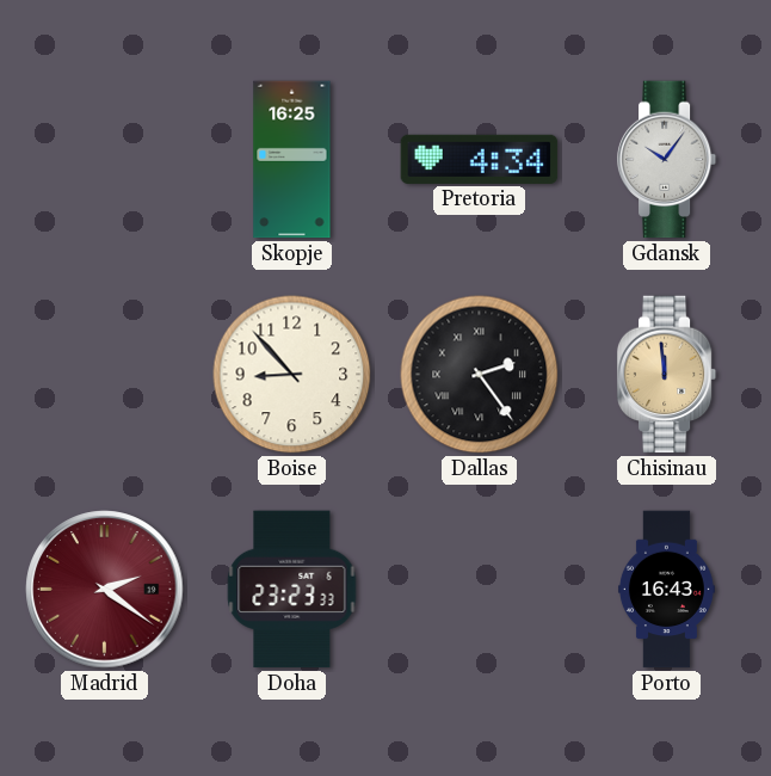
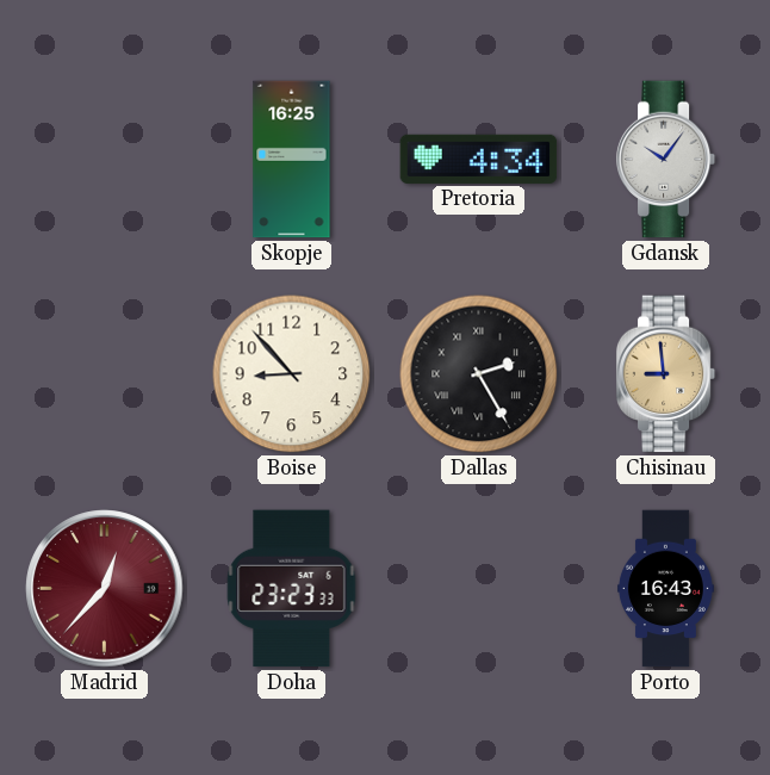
Dallas: 2:24 -> 2:25
Chisinau: 11:59 -> 8:59
Madrid: 2:21 -> 12:37
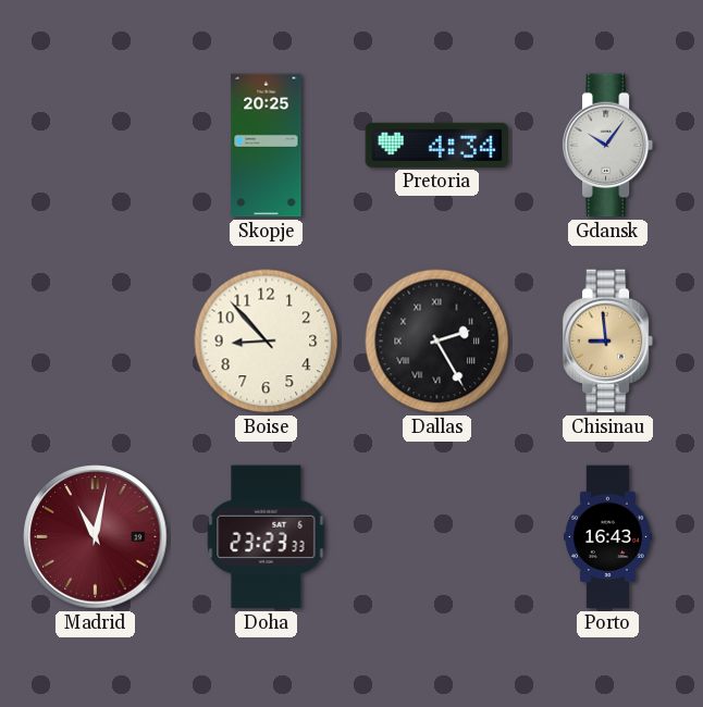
Skopje: 16:25 -> 20:25
Madrid: 12:37 -> 11:02
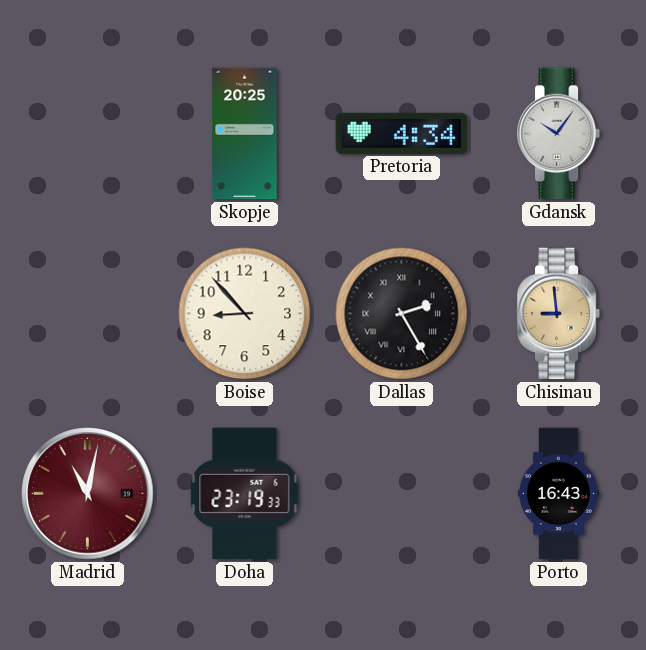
Doha: 23:23 -> 23:19
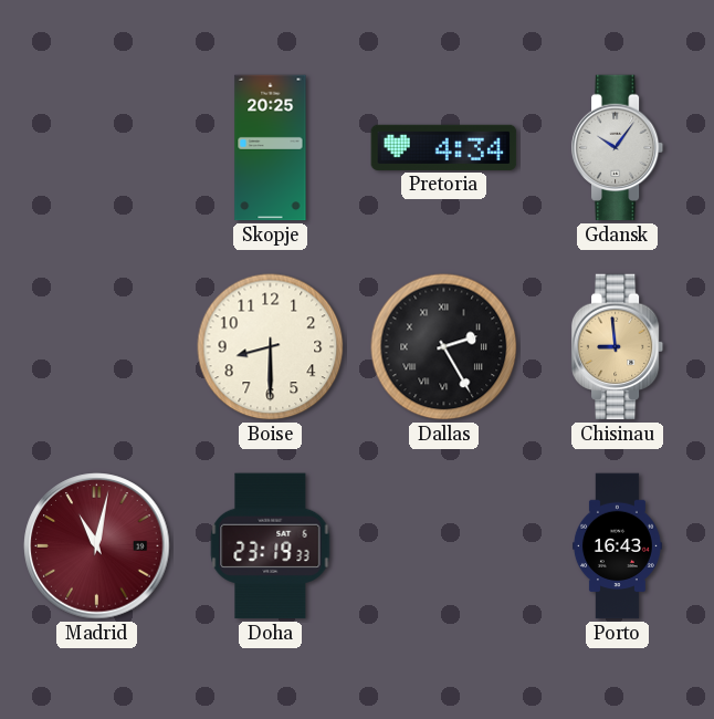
Boise: 8:53 -> 8:30
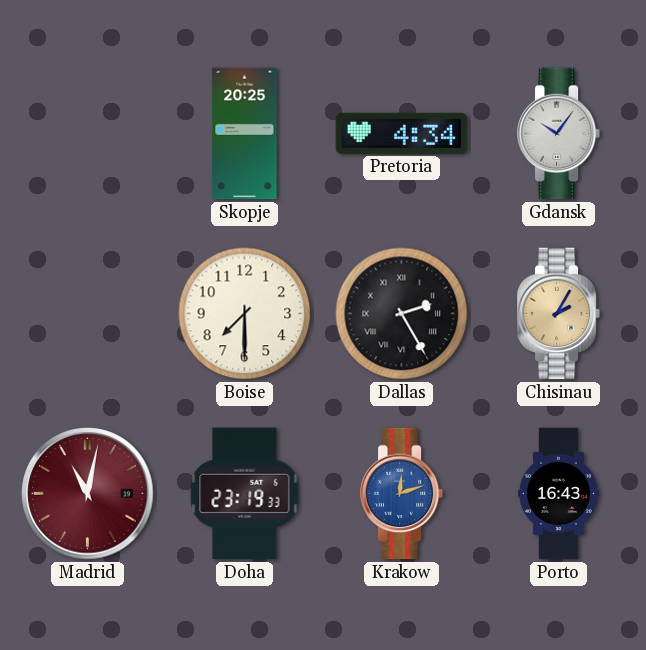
Boise: 8:30 -> 7:30
Chisinau: 8:59 -> 2:05
Krakow: none -> 12:12
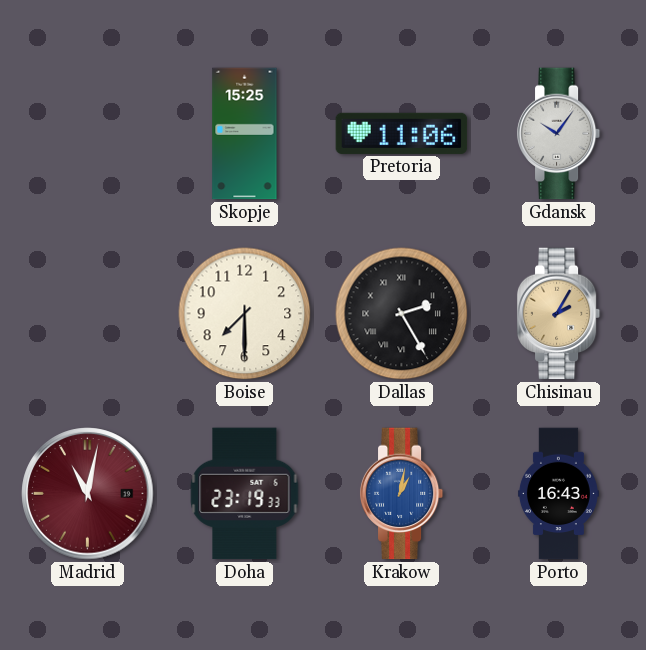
Skopje: 20:25 -> 15:25
Pretoria: 4:34 -> 11:06
Krakow: 12:12 -> 1:02
